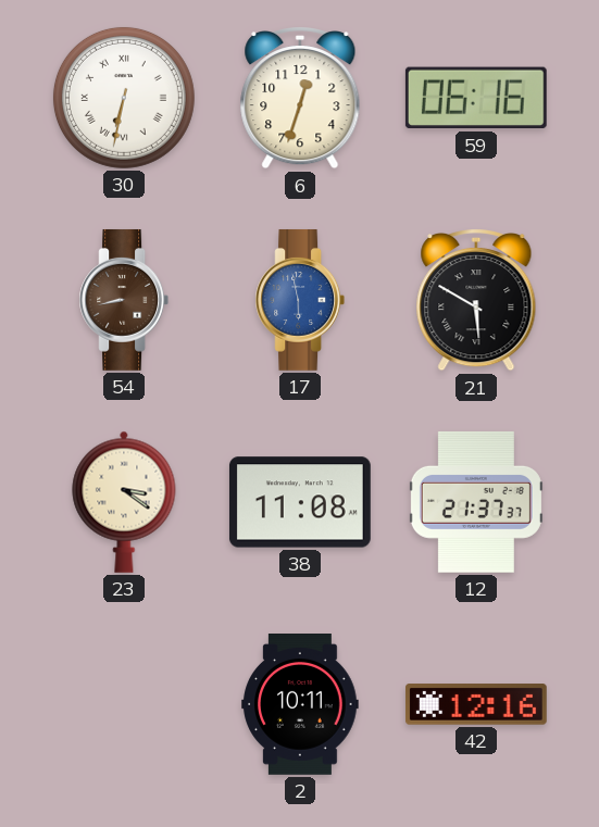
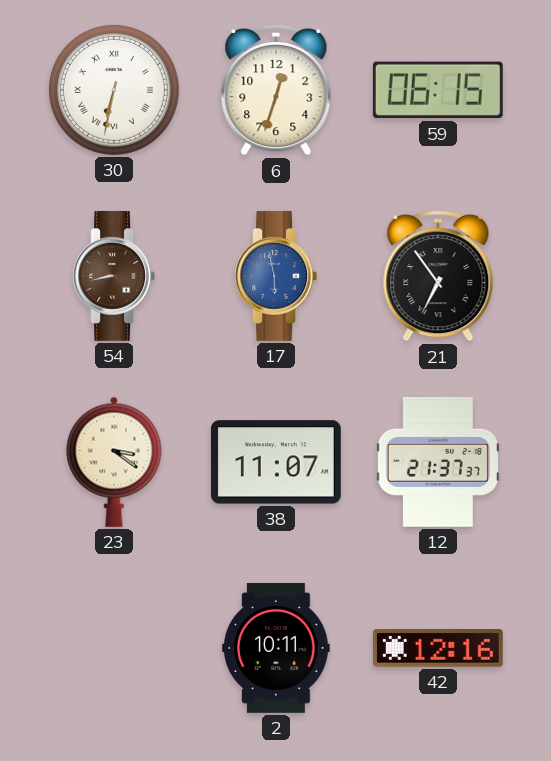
59: 06:16 -> 06:15
21: 5:50 -> 6:54
38: 11:08 -> 11:07
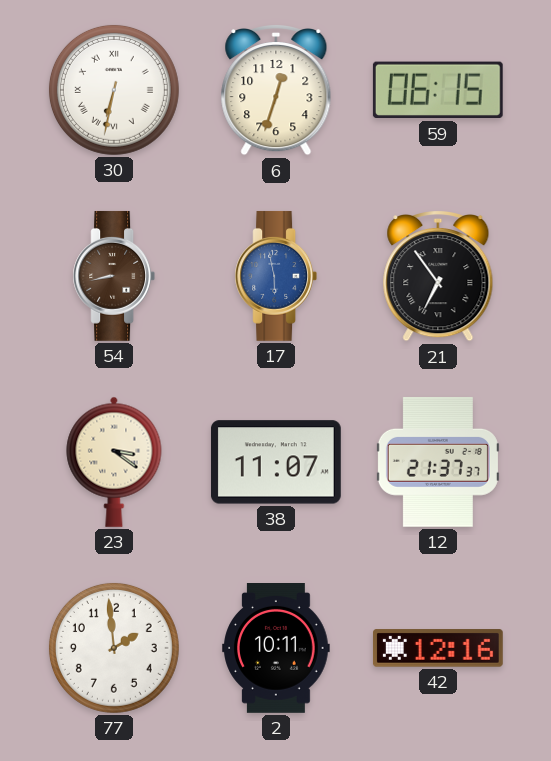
77: none -> 1:59
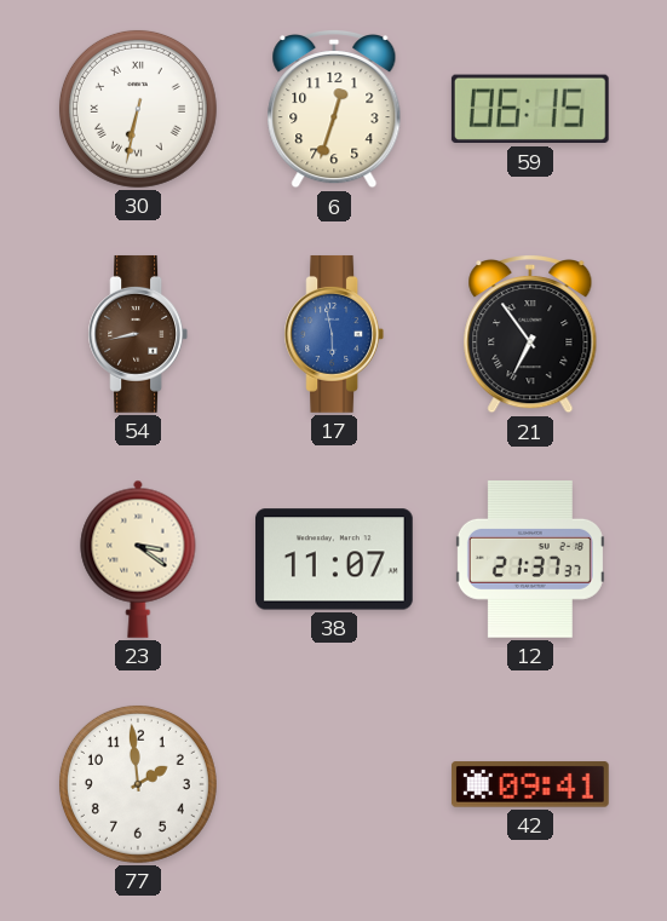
2: 10:11 -> none
42: 12:16 -> 09:41
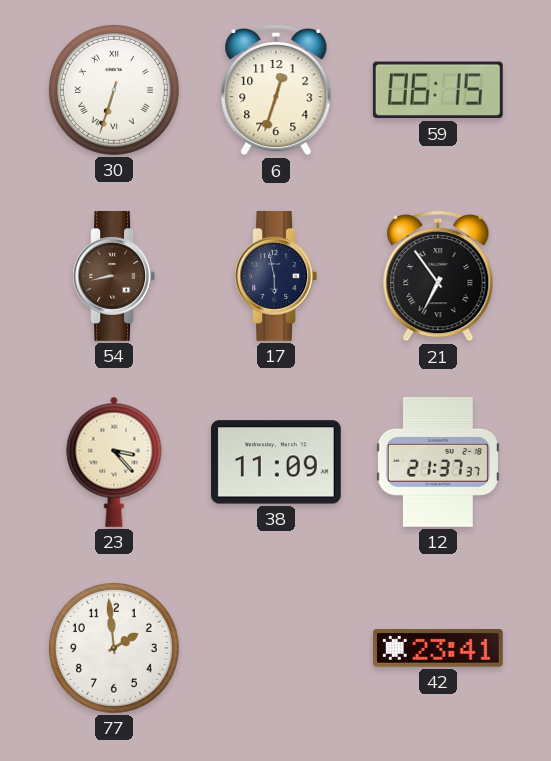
30: 6:32 -> 6:33
17 dial: blue -> navy
23: 3:21 -> 3:23
38: 11:07 -> 11:09
42: 09:41 -> 23:41
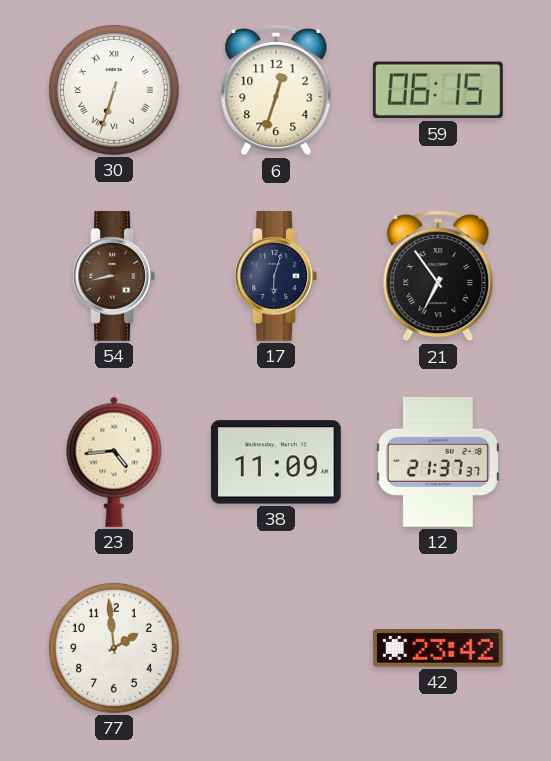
17: 5:58 -> 6:03
23: 3:23 -> 4:44
42: 23:41 -> 23:42
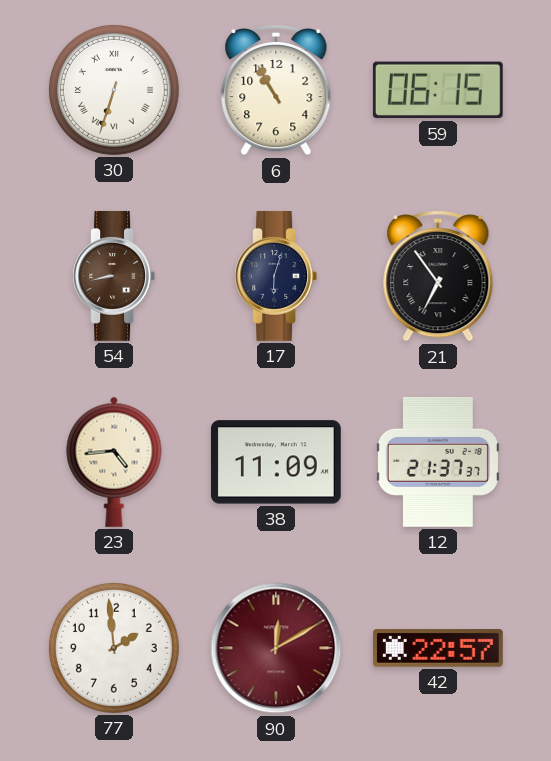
6: 12:33 -> 10:55
90: none -> 12:10
42: 23:42 -> 22:57
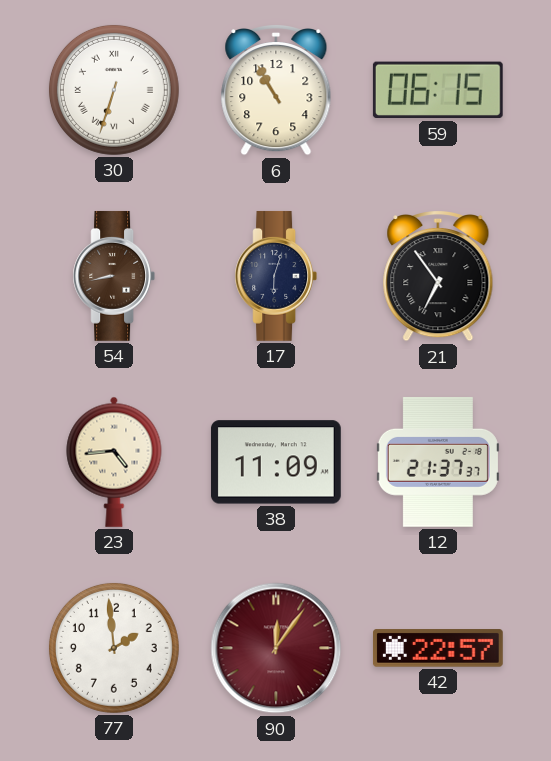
90: 12:10 -> 12:06
